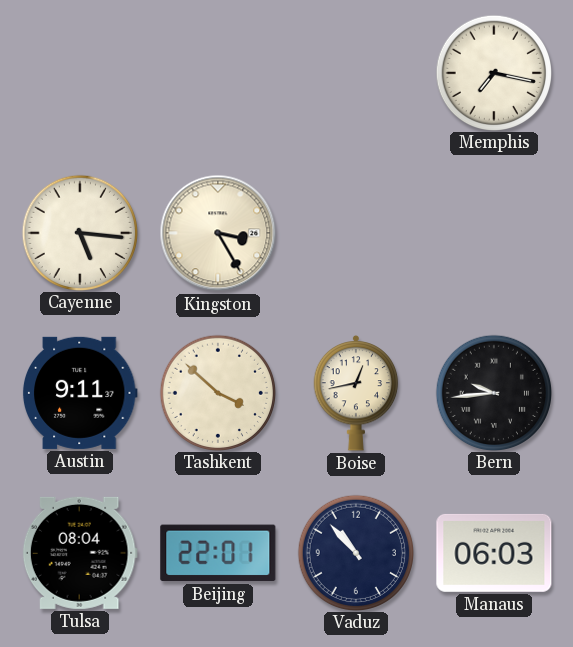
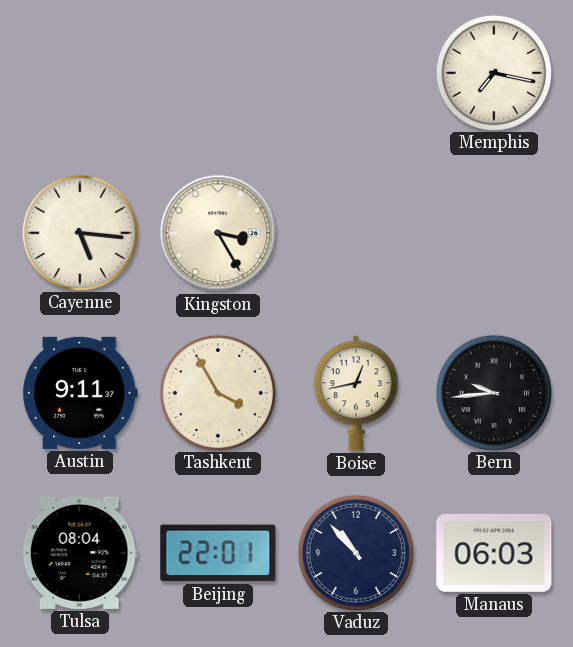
Tashkent: 3:52 -> 3:55
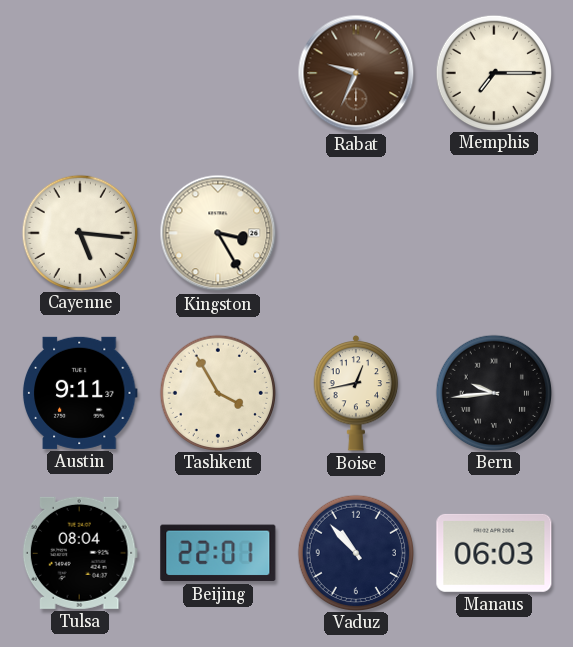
Rabat: none -> 9:34
Memphis: 7:17 -> 7:15
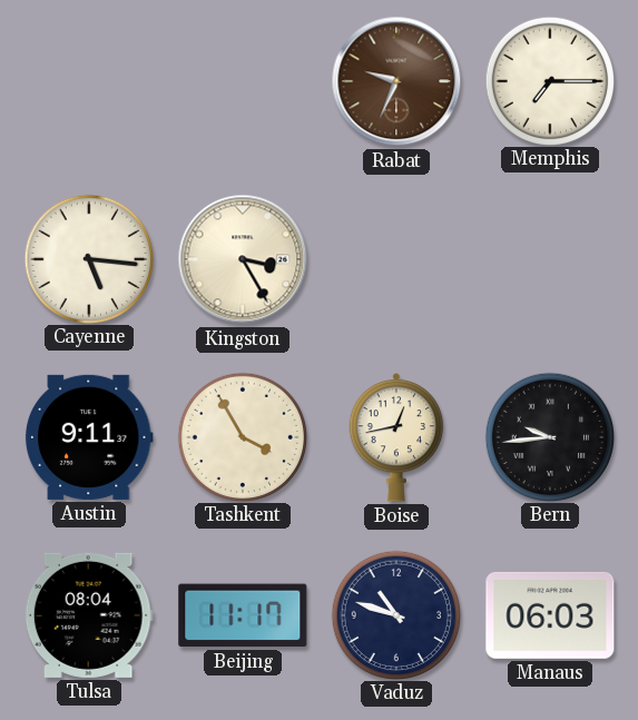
Beijing: 22:01 -> 11:17
Vaduz: 10:53 -> 10:48
